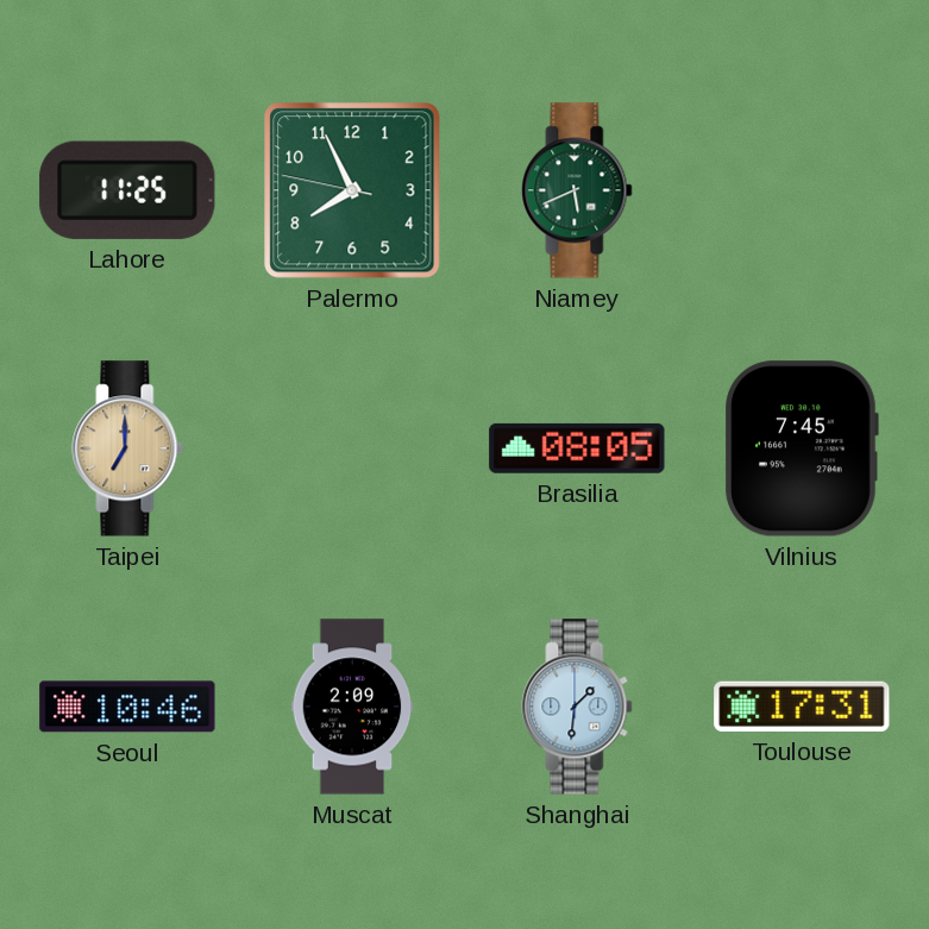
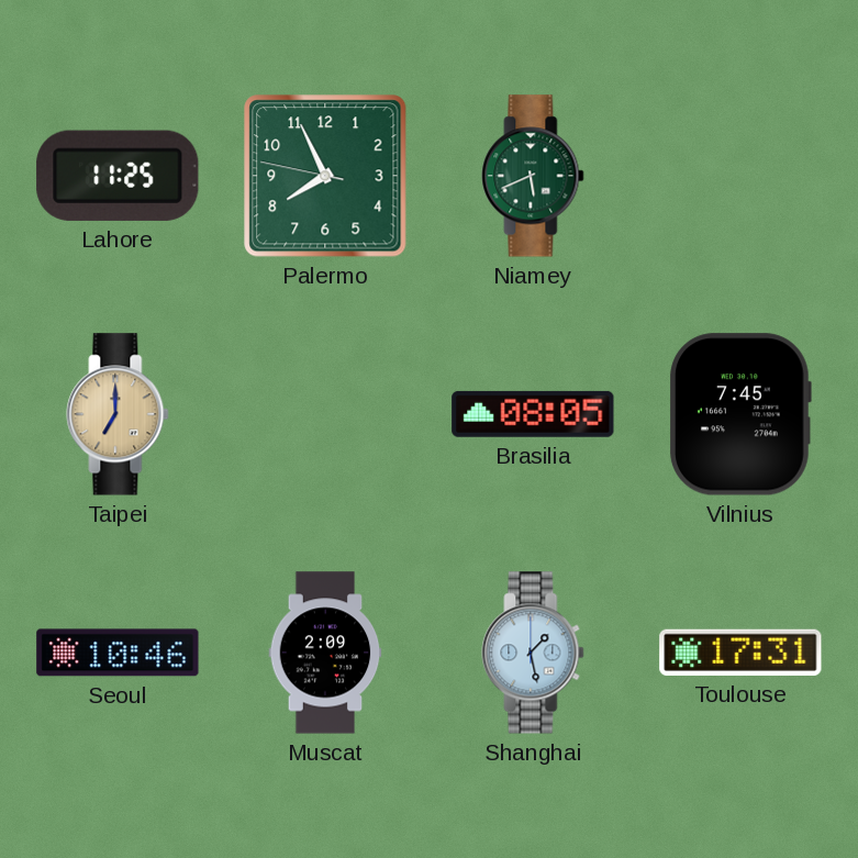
Shanghai: 1:31 -> 1:28
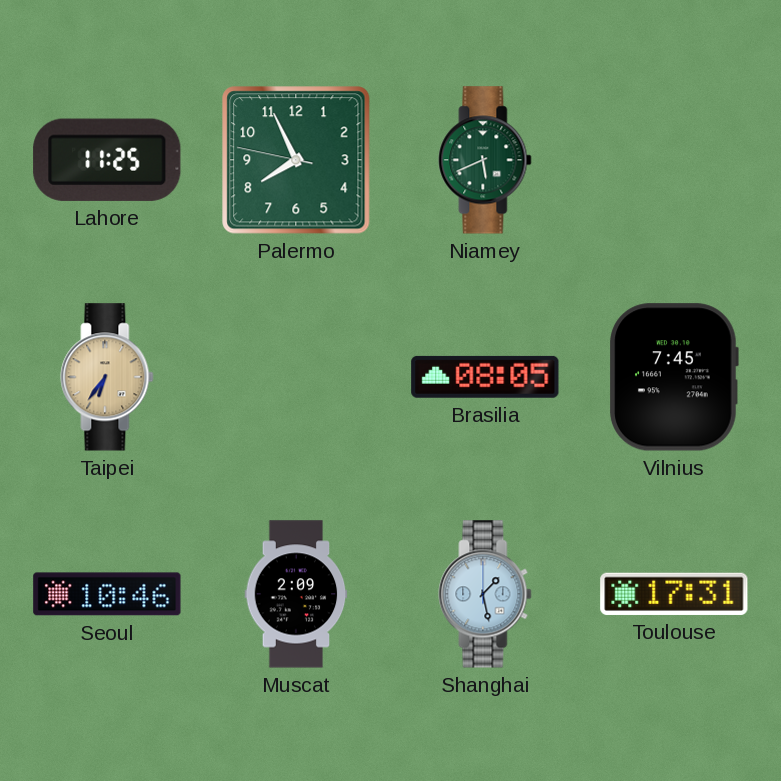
Taipei: 7:00 -> 6:36
